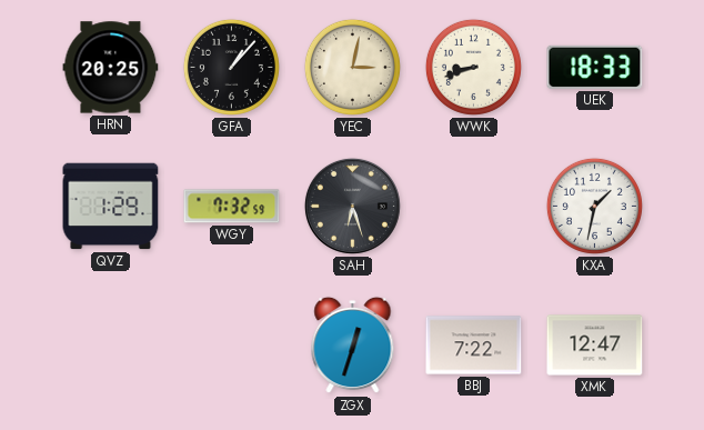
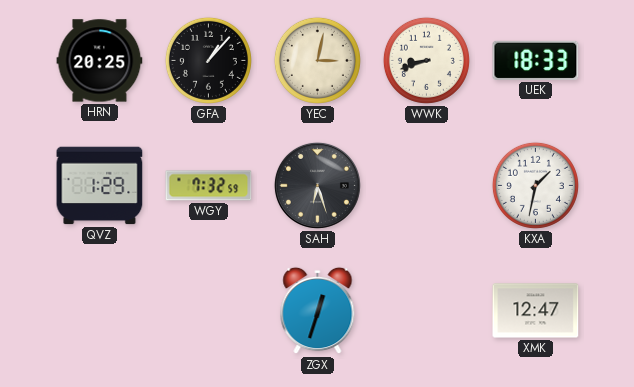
BBJ: 7:22 -> none
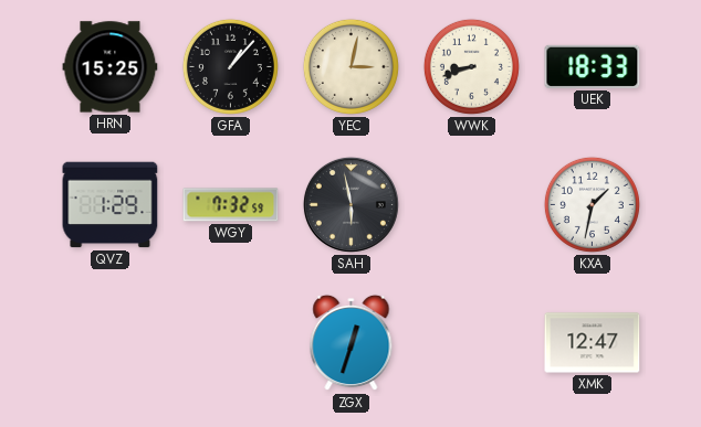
HRN: 20:25 -> 15:25
SAH: 6:27 -> 5:58
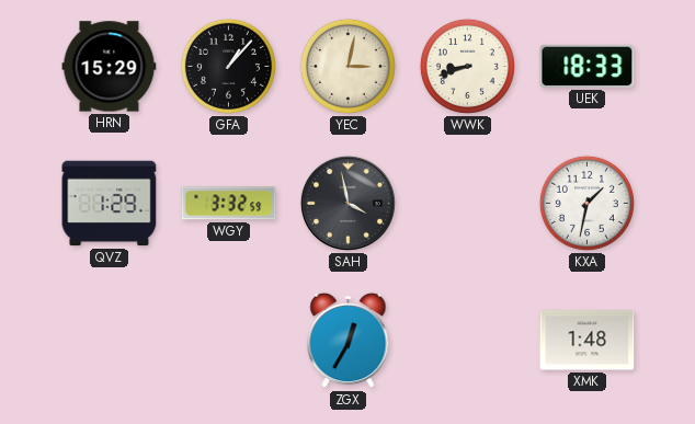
HRN: 15:25 -> 15:29
WGY: 7:32 -> 3:32
SAH: 5:58 -> 3:58
ZGX: 12:33 -> 12:35
XMK: 12:47 -> 1:48
